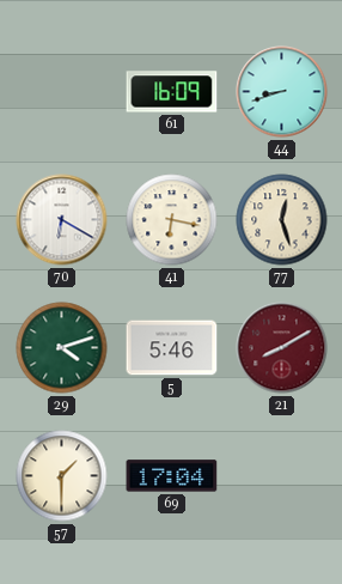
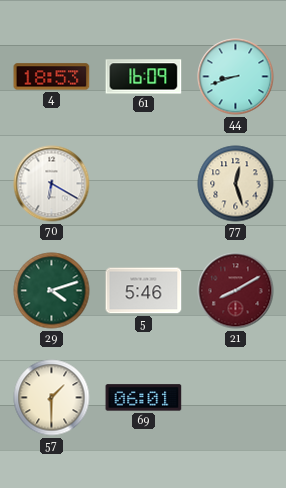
4: none -> 18:53
41: 6:17 -> none
69: 17:04 -> 06:01
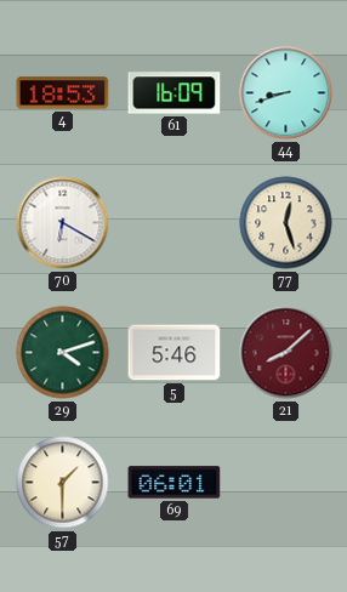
21: 8:10 -> 8:08
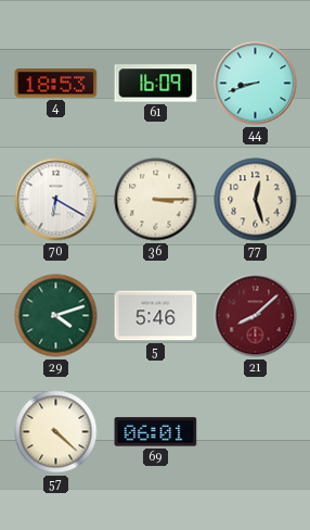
36: none -> 3:15
57: 1:30 -> 4:22
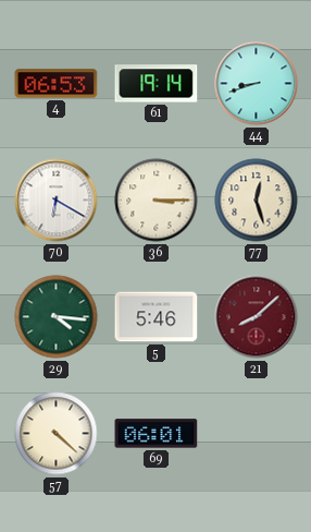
4: 18:53 -> 06:53
61: 16:09 -> 19:14
29: 4:12 -> 4:16
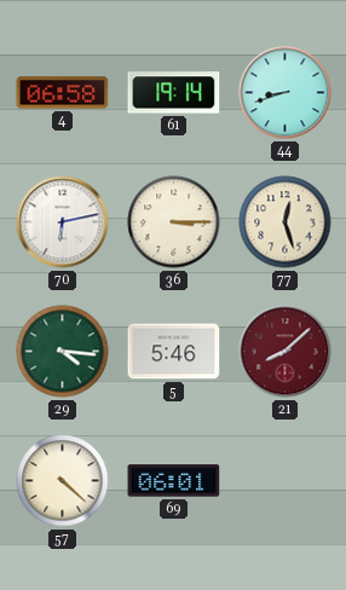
4: 06:53 -> 06:58
70: 6:20 -> 6:13
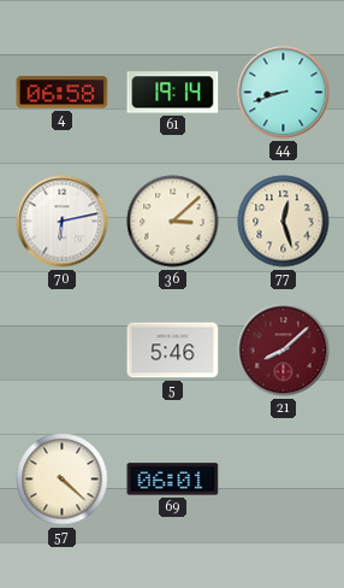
36: 3:15 -> 3:08
29: 4:16 -> none
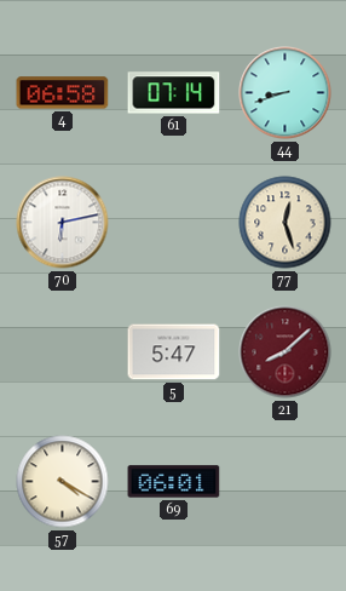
61: 19:14 -> 07:14
36: 3:08 -> none
5: 5:46 -> 5:47
57: 4:22 -> 4:20
